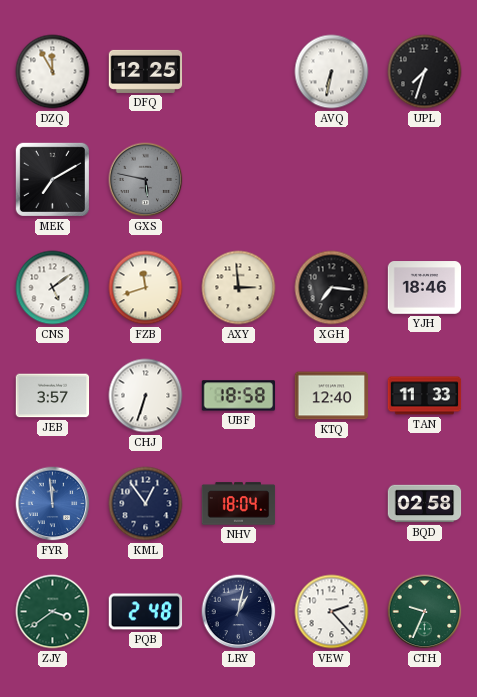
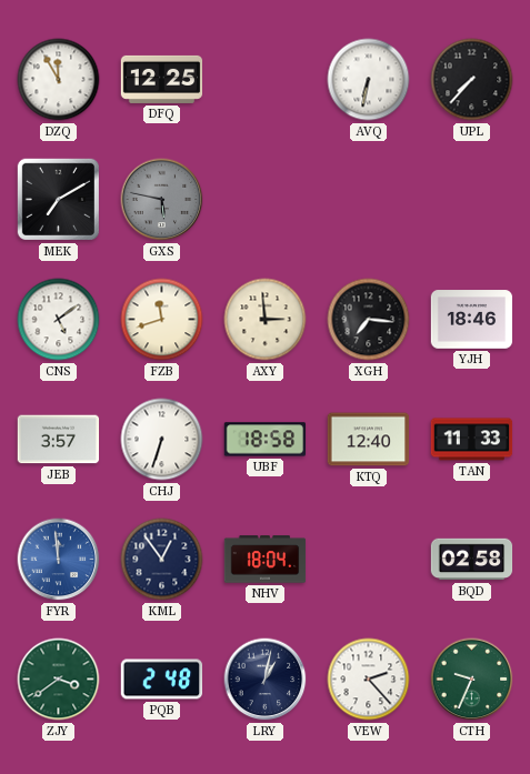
UPL: 7:33 -> 7:37
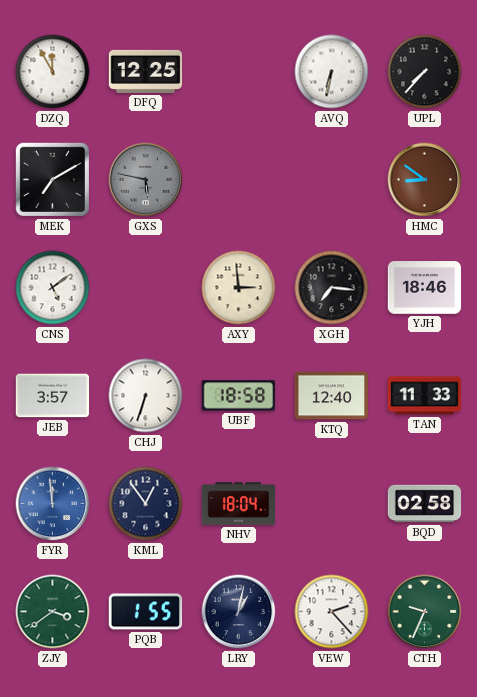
HMC: none -> 8:51
FZB: 11:42 -> none
PQB: 2:48 -> 1:55
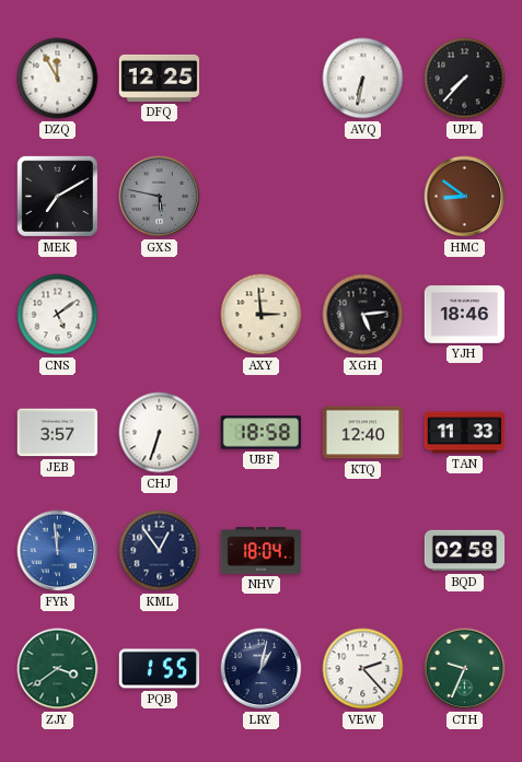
XGH: 7:16 -> 5:14
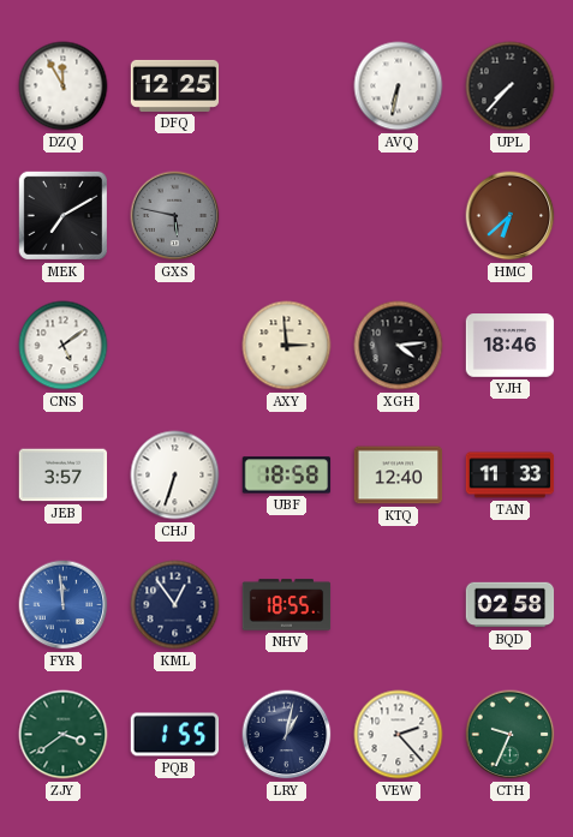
HMC: 8:51 -> 6:38
XGH: 5:14 -> 4:14
NHV: 18:04 -> 18:55
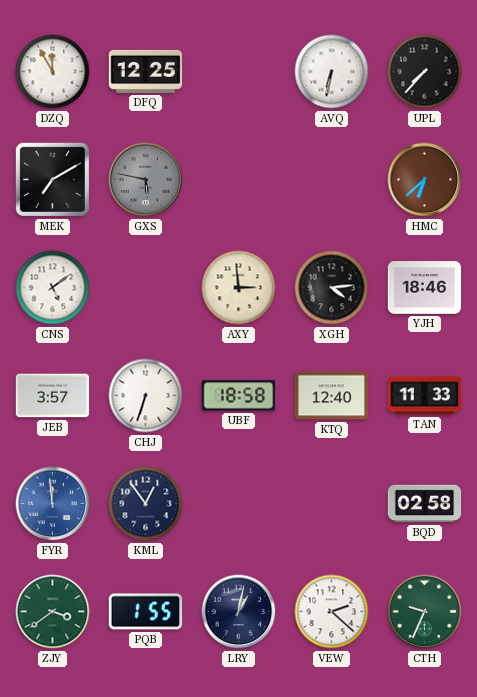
NHV: 18:55 -> none
VEW: 2:23 -> 2:22
